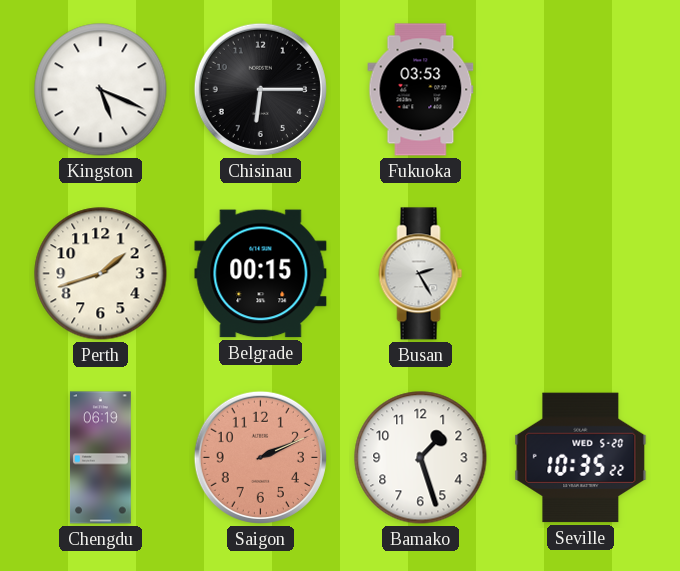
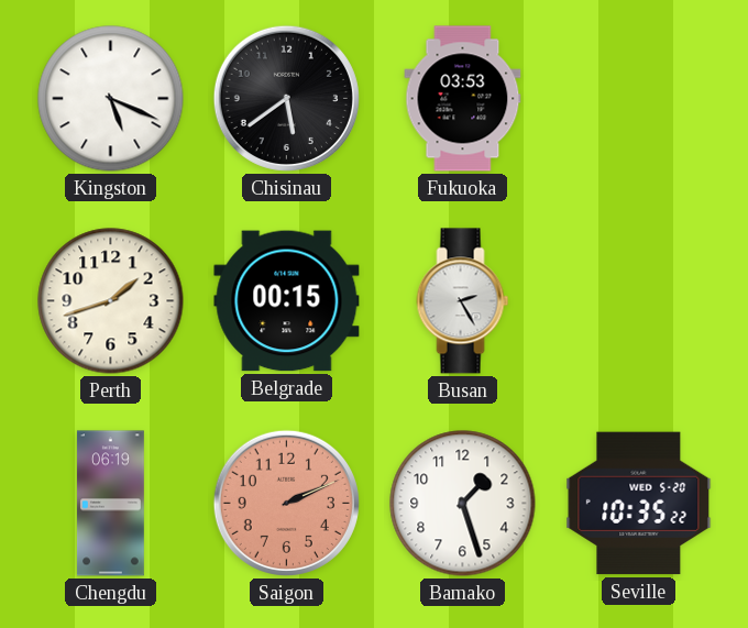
Chisinau: 6:15 -> 5:39
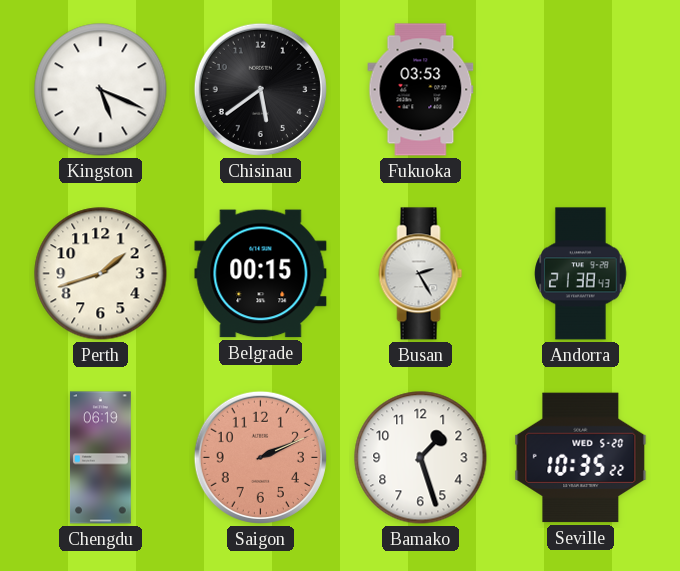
Andorra: none -> 21:38
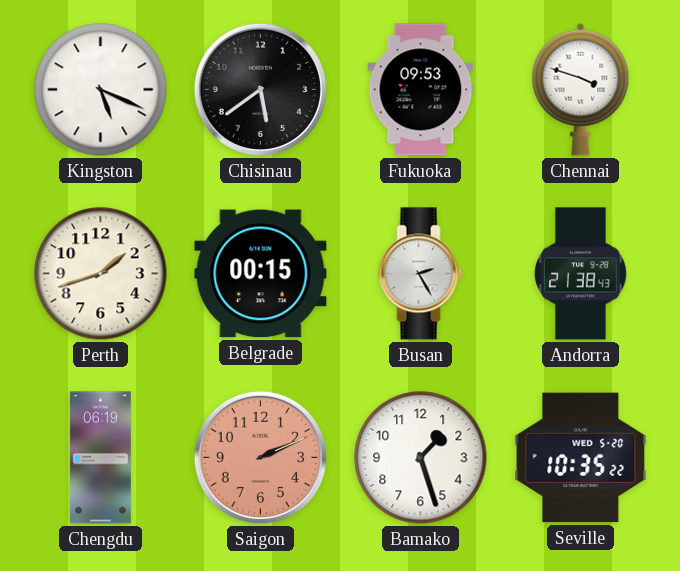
Fukuoka: 03:53 -> 09:53
Chennai: none -> 3:48
